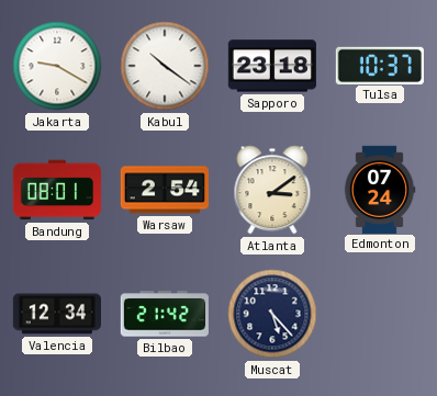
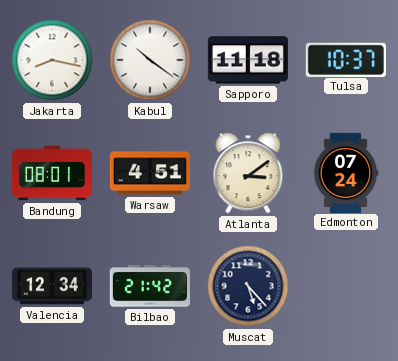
Jakarta: 9:20 -> 8:17
Sapporo: 23:18 -> 11:18
Warsaw: 2:54 -> 4:51
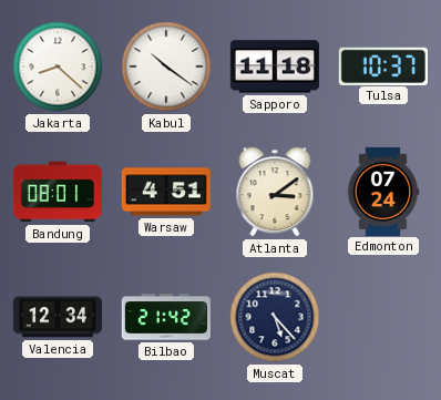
Jakarta: 8:17 -> 8:22
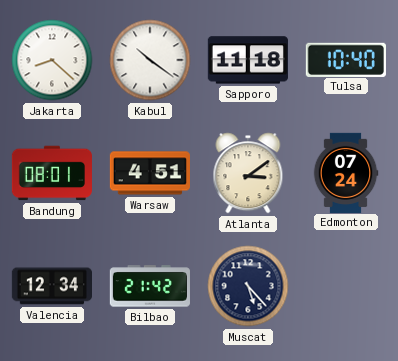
Tulsa: 10:37 -> 10:40
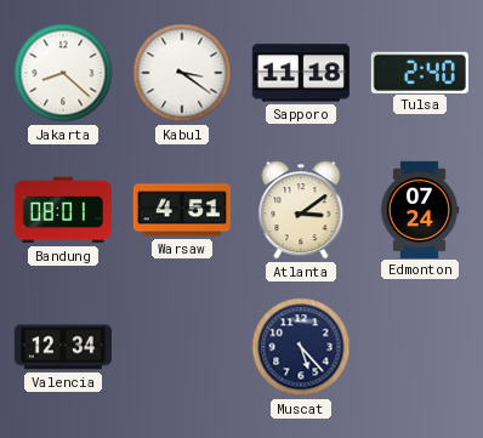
Kabul: 10:21 -> 3:21
Tulsa: 10:40 -> 2:40
Bilbao: 21:42 -> none
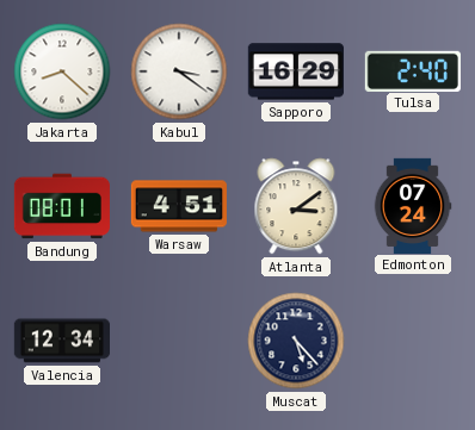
Sapporo: 11:18 -> 16:29
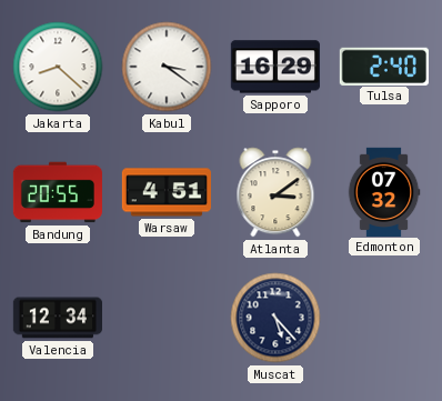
Bandung: 08:01 -> 20:55
Edmonton: 07:24 -> 07:32
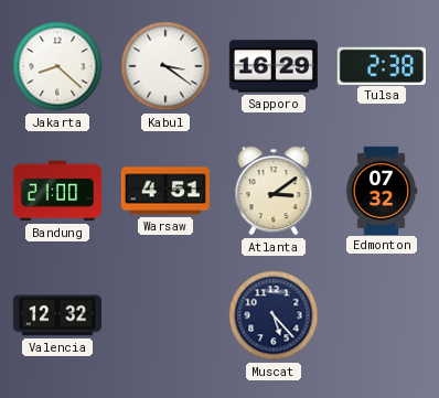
Tulsa: 2:40 -> 2:38
Bandung: 20:55 -> 21:00
Valencia: 12:34 -> 12:32
